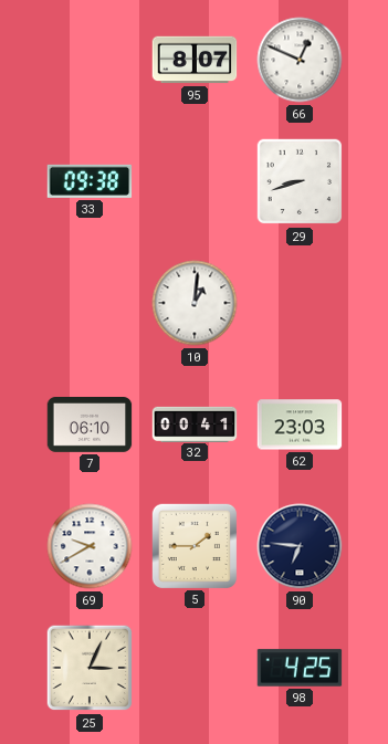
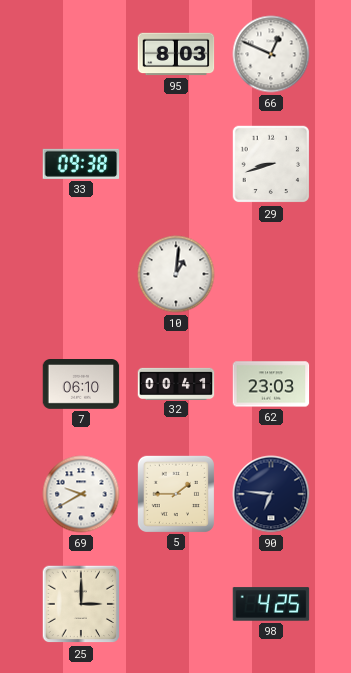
95: 8:07 -> 8:03
25: 3:04 -> 3:00
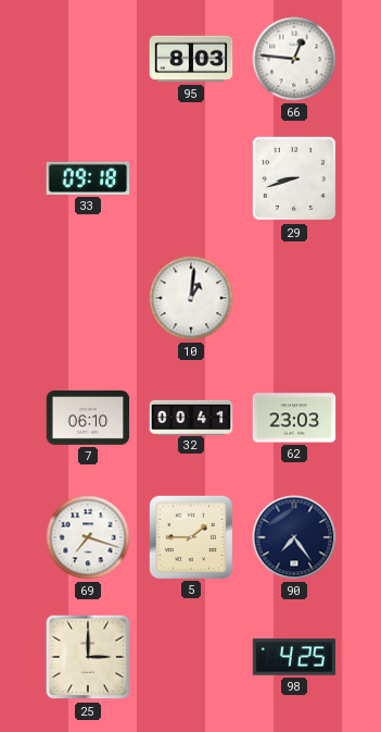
66: 12:49 -> 12:46
33: 09:38 -> 09:18
69: 9:40 -> 7:18
90: 6:46 -> 7:24
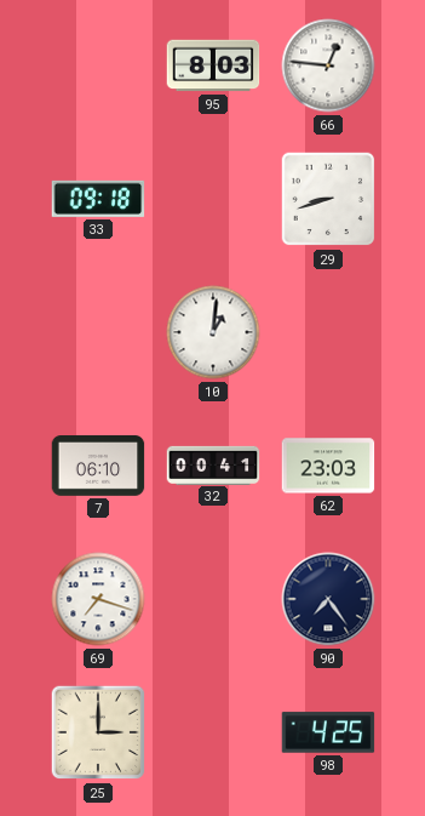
5: 1:45 -> none
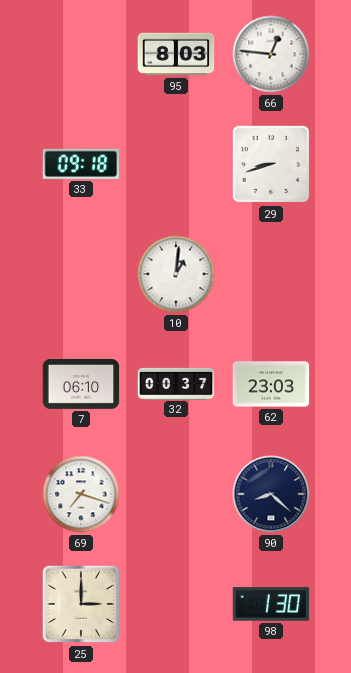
32: 00:41 -> 00:37
90: 7:24 -> 8:22
98: 4:25 -> 1:30
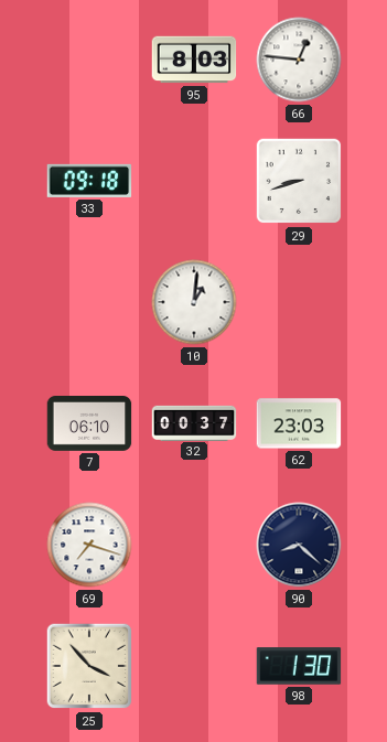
25: 3:00 -> 3:53
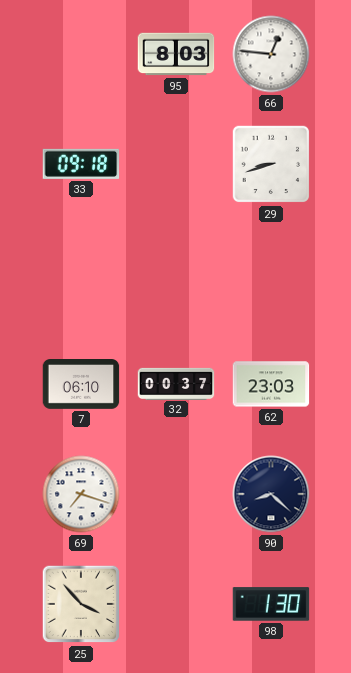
10: 1:01 -> none
